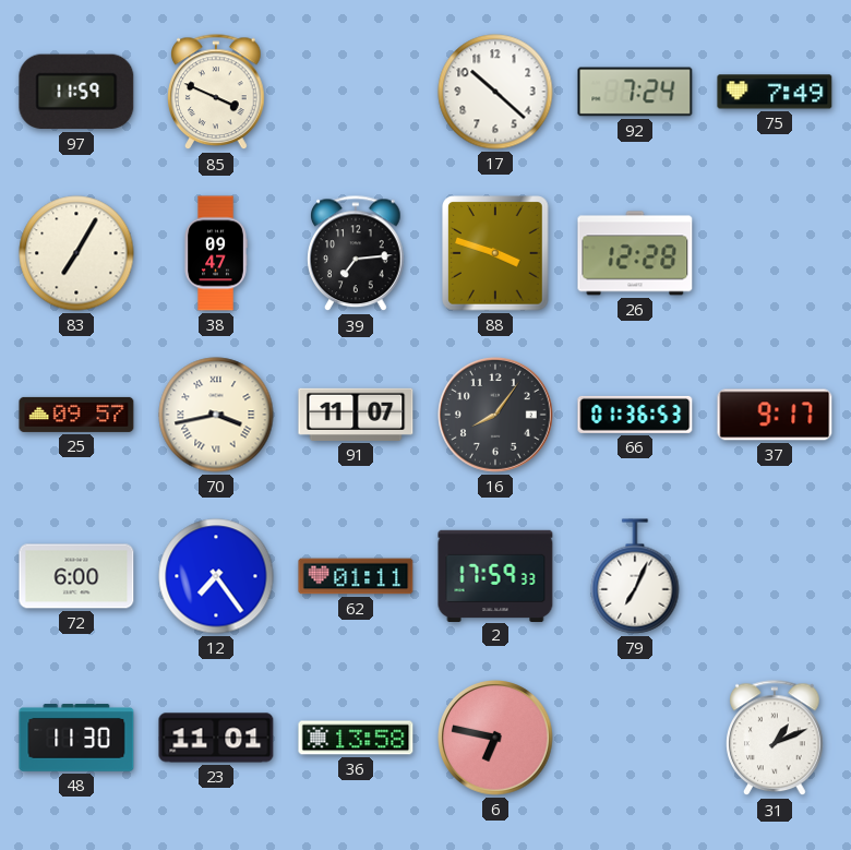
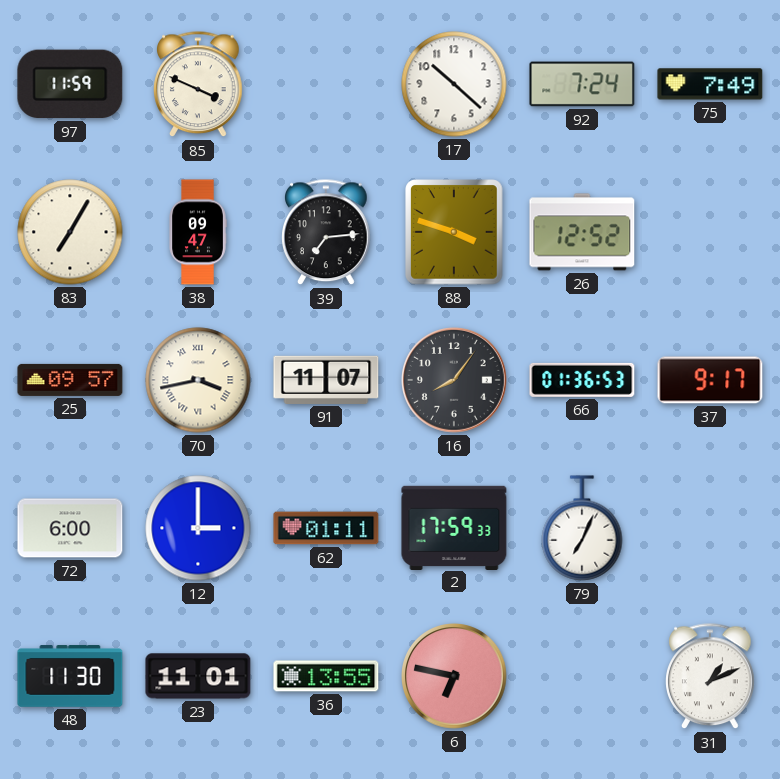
26: 12:28 -> 12:52
12: 7:24 -> 3:00
36: 13:58 -> 13:55
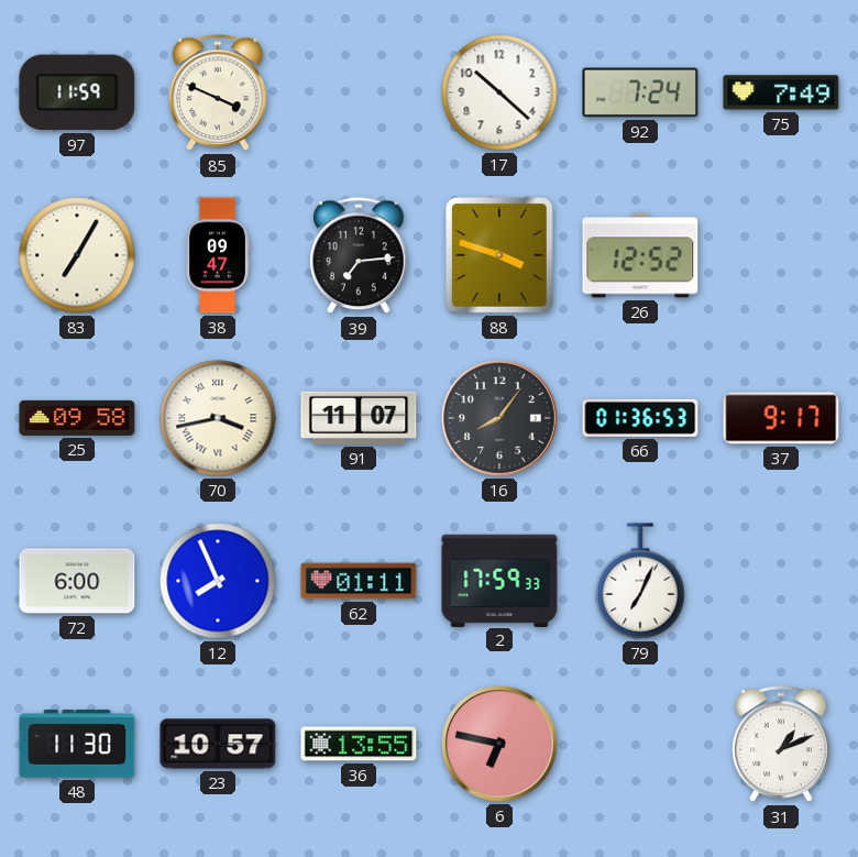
25: 09:57 -> 09:58
12: 3:00 -> 7:56
23: 11:01 -> 10:57
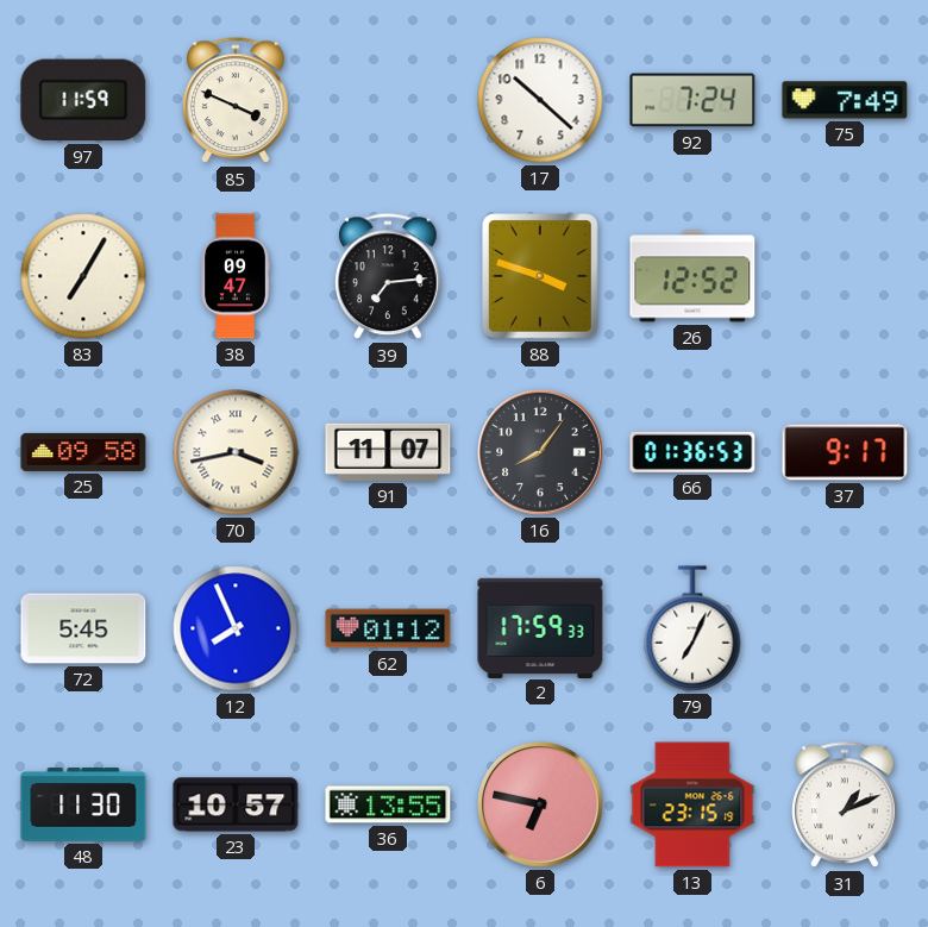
72: 6:00 -> 5:45
62: 01:11 -> 01:12
13: none -> 23:15
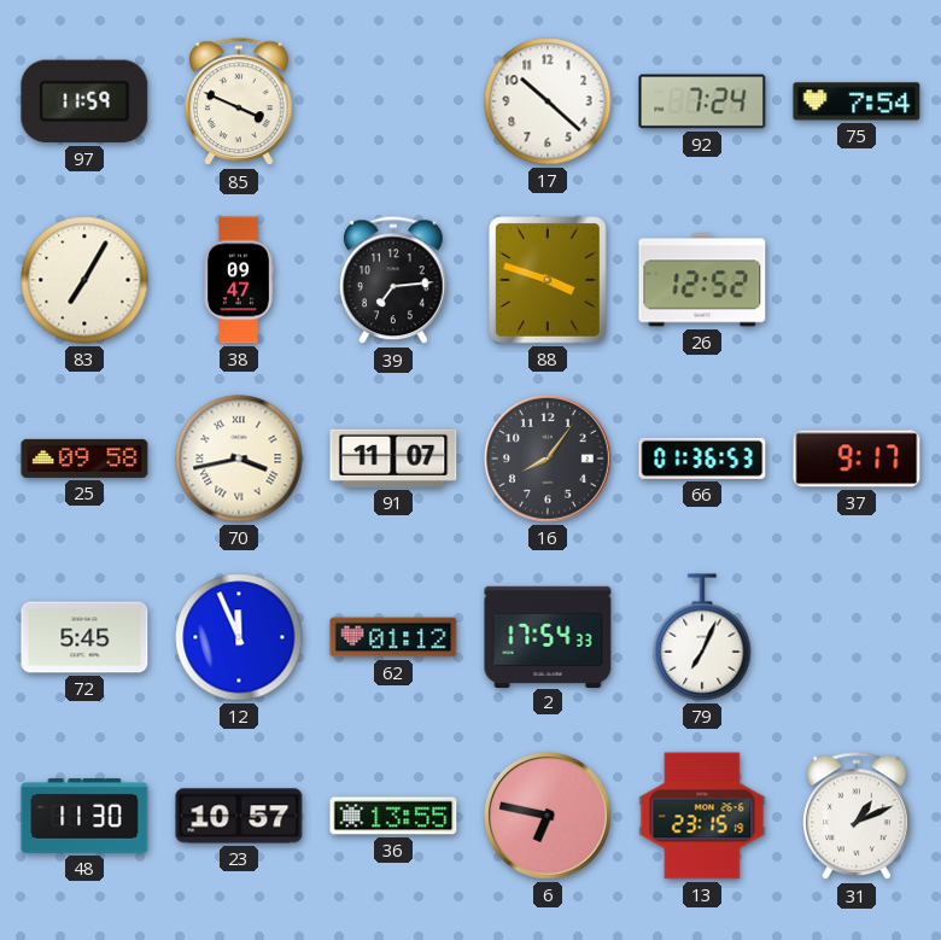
75: 7:49 -> 7:54
12: 7:56 -> 11:56
2: 17:59 -> 17:54
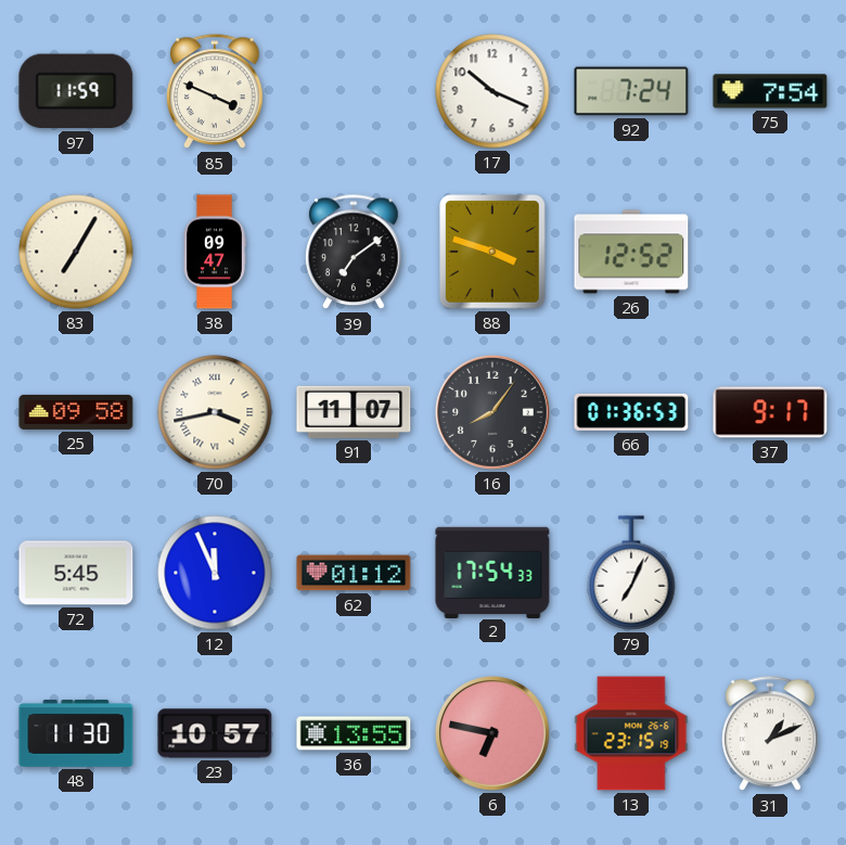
17: 10:22 -> 10:19
39: 7:14 -> 7:09
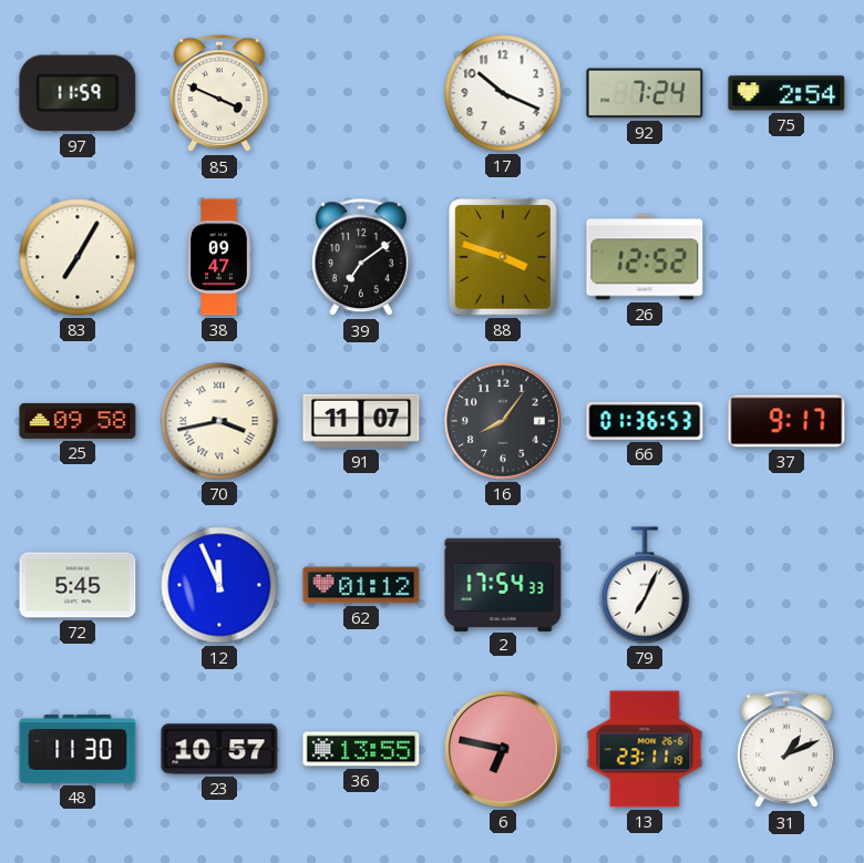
75: 7:54 -> 2:54
13: 23:15 -> 23:11
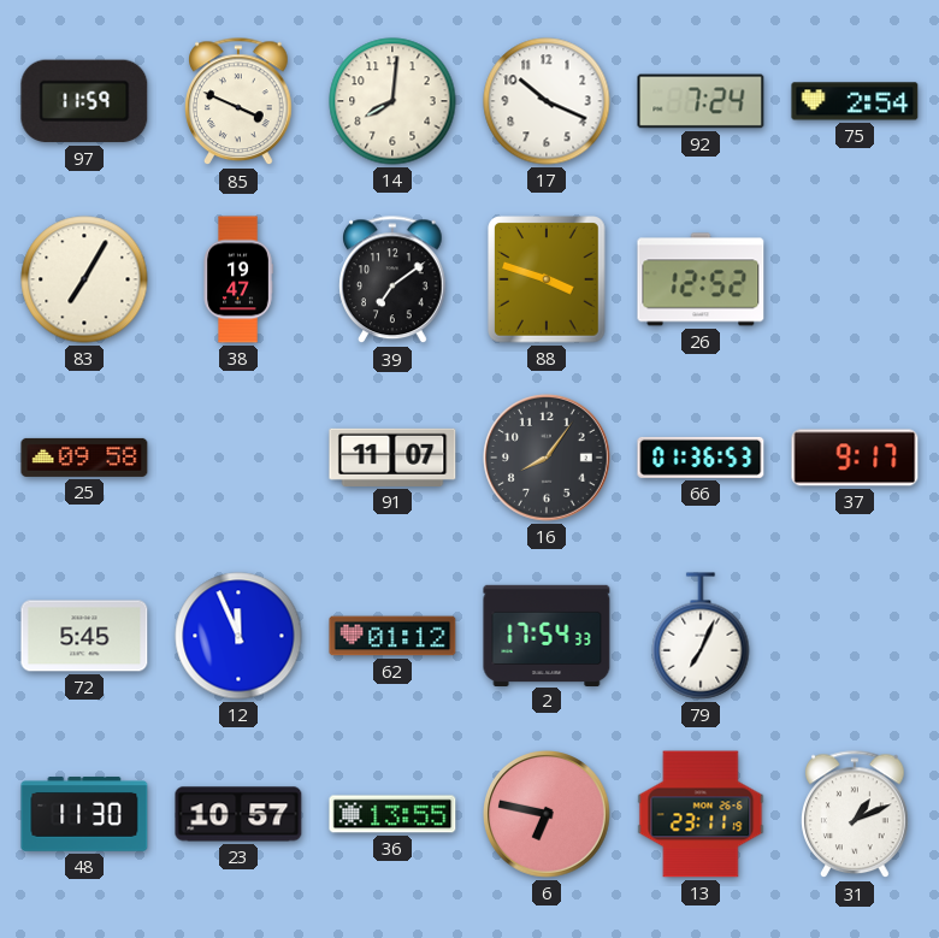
14: none -> 8:01
38: 09:47 -> 19:47
70: 3:43 -> none
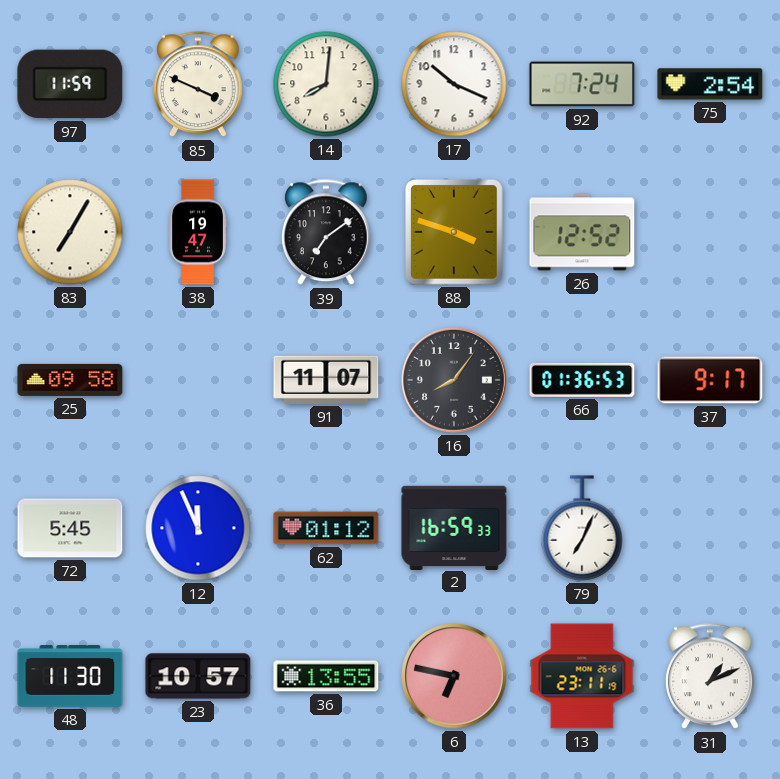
2: 17:54 -> 16:59
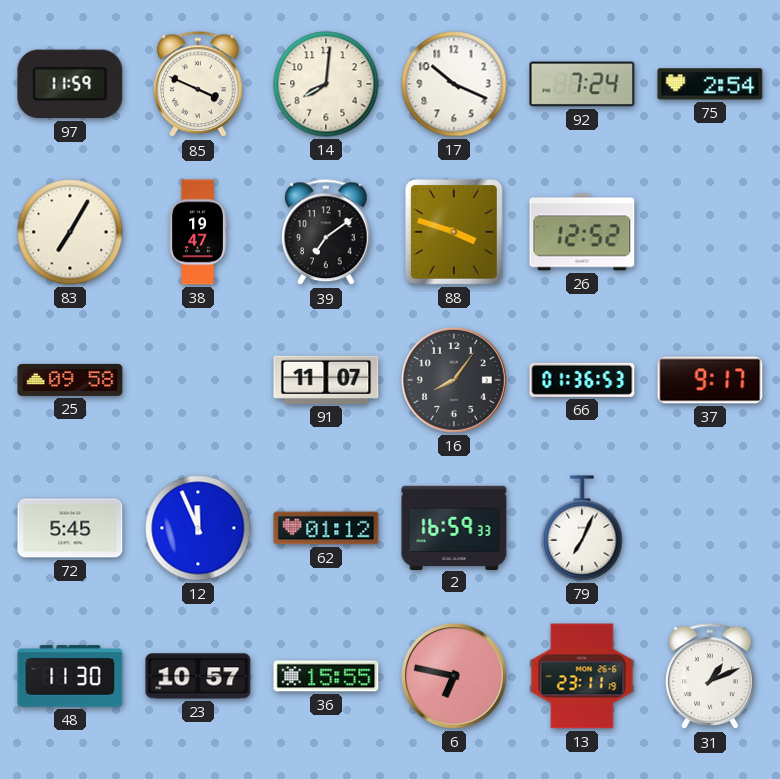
36: 13:55 -> 15:55
